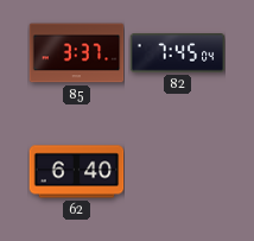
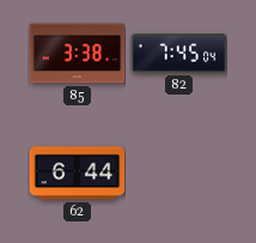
85: 3:37 -> 3:38
62: 6:40 -> 6:44
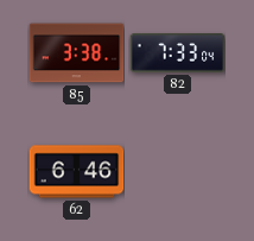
82: 7:45 -> 7:33
62: 6:44 -> 6:46
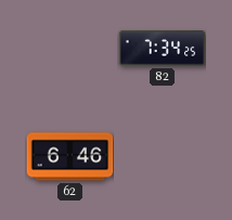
85: 3:38 -> none
82: 7:33 -> 7:34
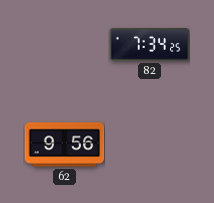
62: 6:46 -> 9:56
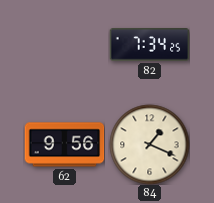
84: none -> 1:19
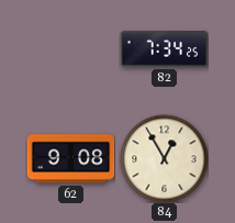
62: 9:56 -> 9:08
84: 1:19 -> 12:55
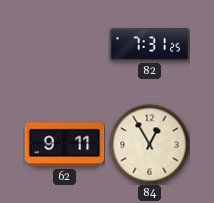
82: 7:34 -> 7:31
62: 9:08 -> 9:11
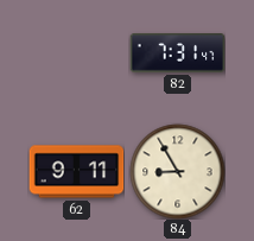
82: 7:31:25 -> 7:31:47
84: 12:55 -> 8:55
